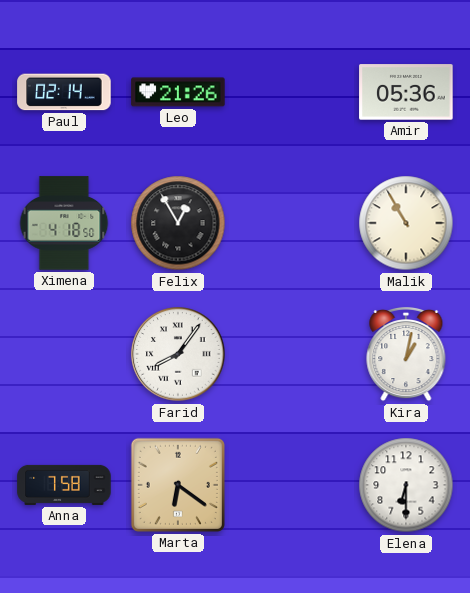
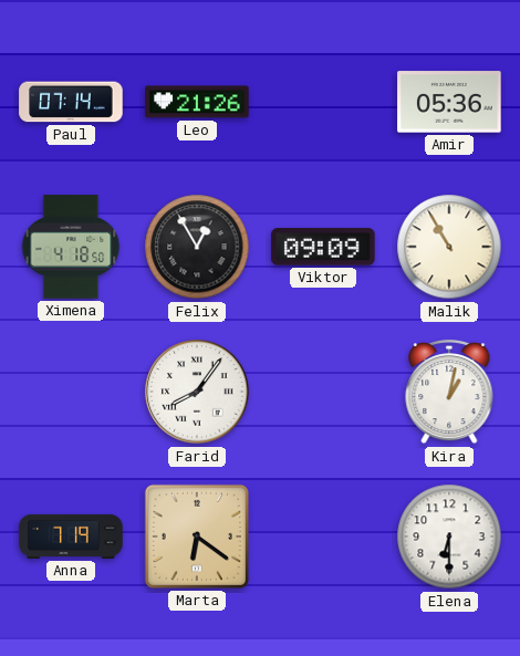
Paul: 02:14 -> 07:14
Viktor: none -> 09:09
Anna: 7:58 -> 7:19
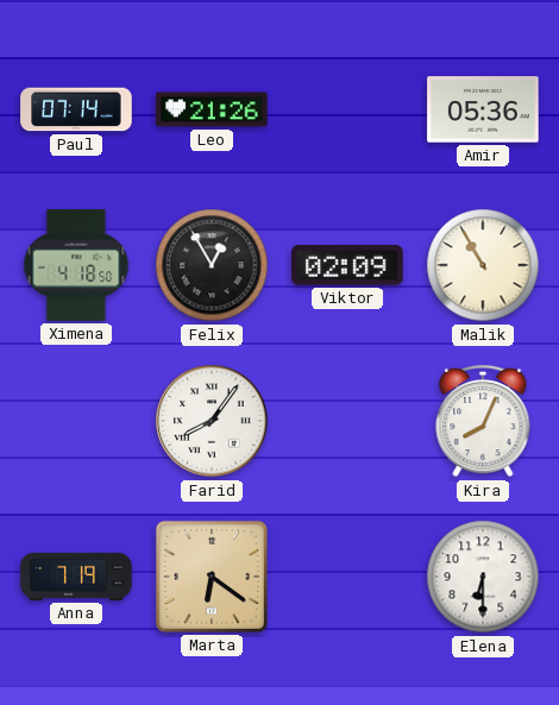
Viktor: 09:09 -> 02:09
Kira: 1:02 -> 8:04
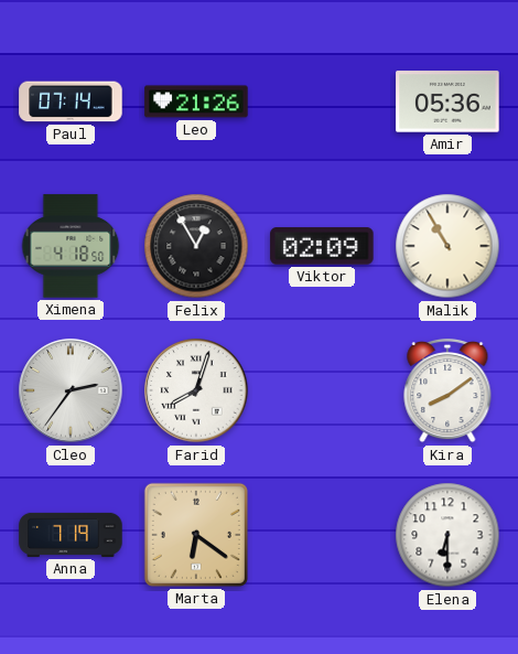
Cleo: none -> 2:36
Farid: 8:06 -> 8:03
Kira: 8:04 -> 8:09
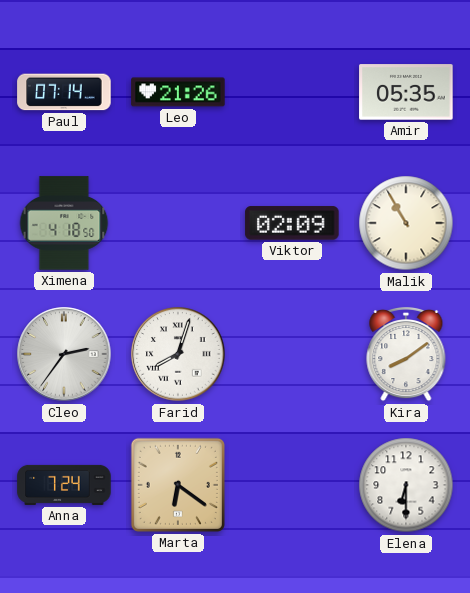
Amir: 05:36 -> 05:35
Felix: 12:55 -> none
Anna: 7:19 -> 7:24
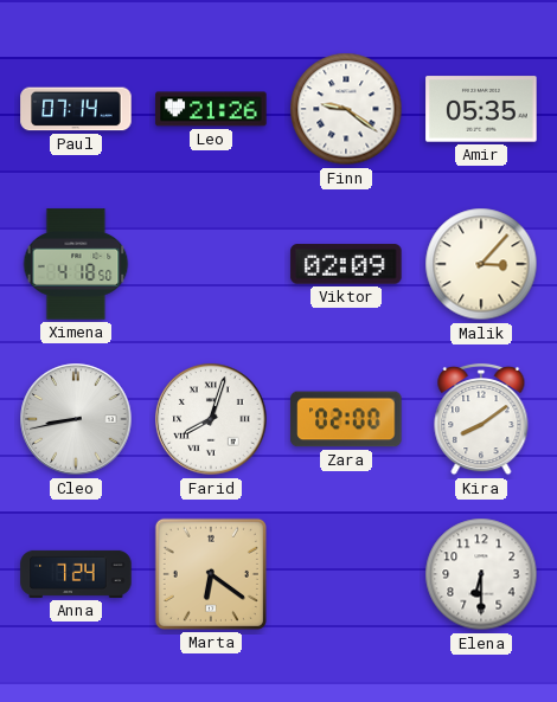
Finn: none -> 9:21
Malik: 10:55 -> 3:07
Cleo: 2:36 -> 8:43
Zara: none -> 02:00
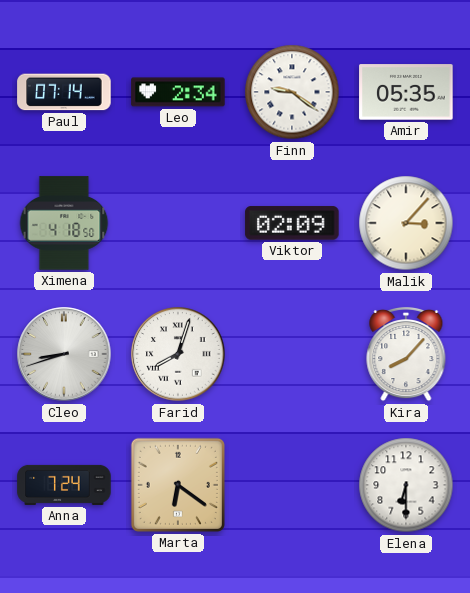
Leo: 21:26 -> 2:34
Cleo: 8:43 -> 8:42
Zara: 02:00 -> none
Kira: 8:09 -> 8:07
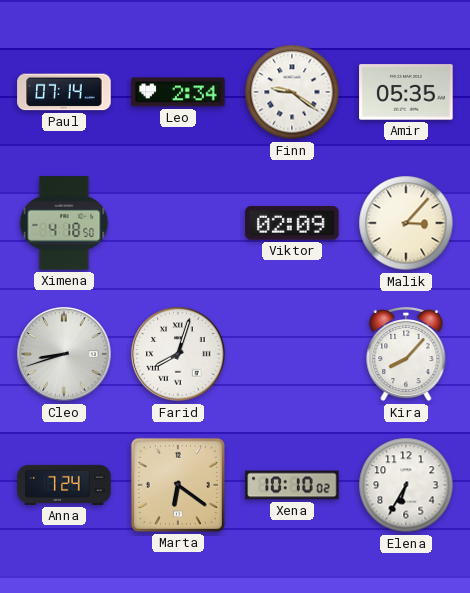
Xena: none -> 10:10
Elena: 6:30 -> 6:35
